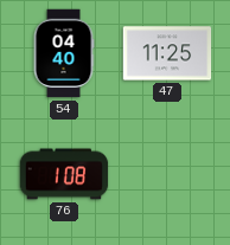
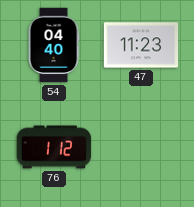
47: 11:25 -> 11:23
76: 1:08 -> 1:12
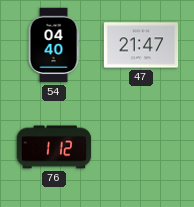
47: 11:23 -> 21:47
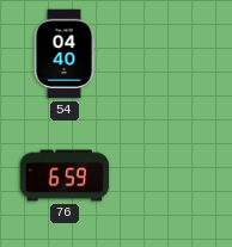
47: 21:47 -> none
76: 1:12 -> 6:59
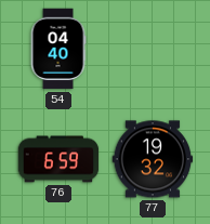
77: none -> 19:32
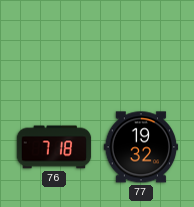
54: 04:40 -> none
76: 6:59 -> 7:18
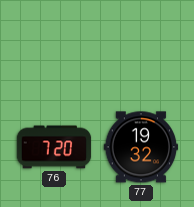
76: 7:18 -> 7:20
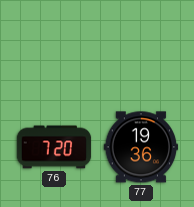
77: 19:32 -> 19:36
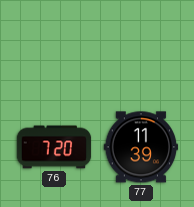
77: 19:36 -> 11:39
